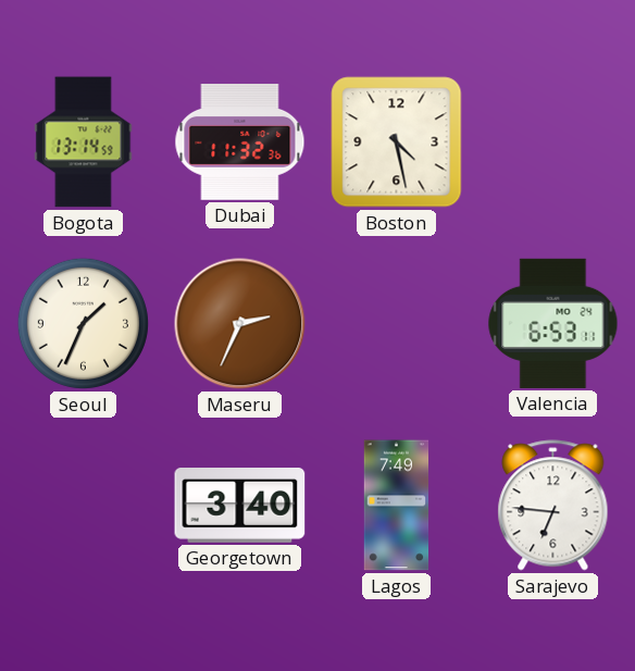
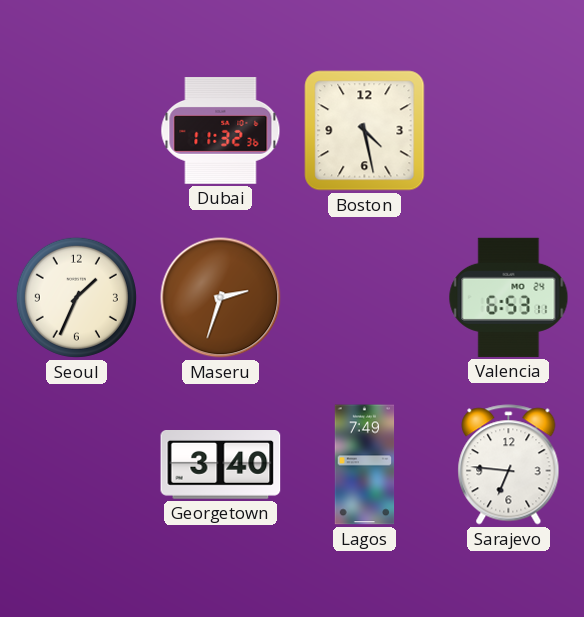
Bogota: 13:14 -> none
Maseru: 2:34 -> 2:33
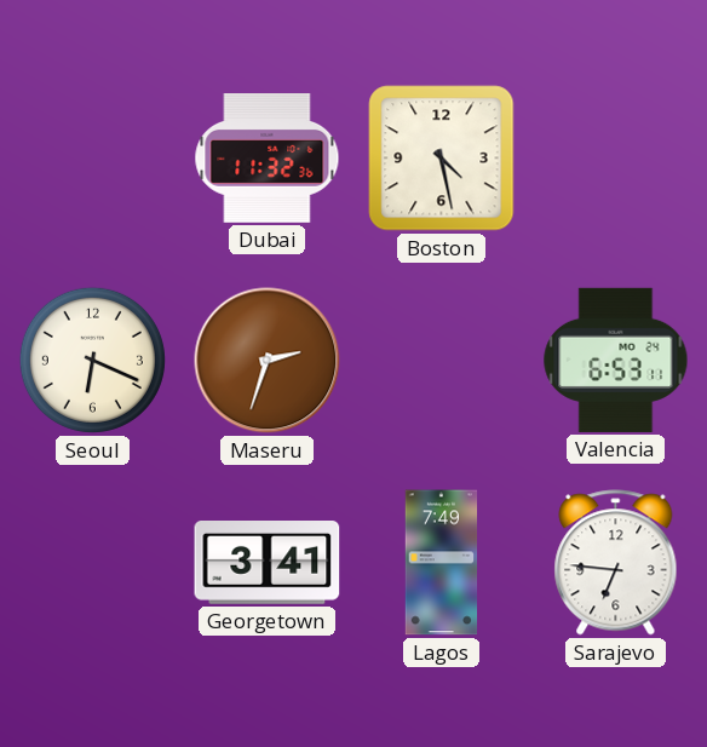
Seoul: 1:34 -> 6:19
Georgetown: 3:40 -> 3:41
